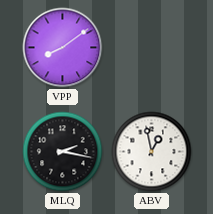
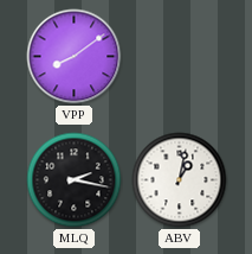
ABV: 12:58 -> 1:02
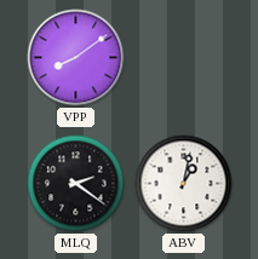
MLQ: 2:17 -> 2:21
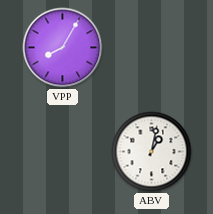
VPP: 8:09 -> 8:05
MLQ: 2:21 -> none
